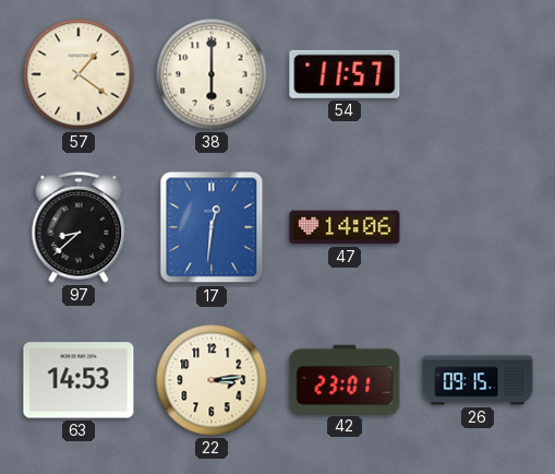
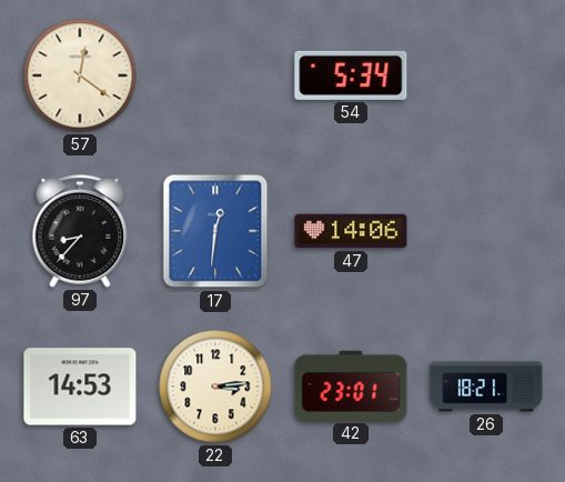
57: 1:21 -> 12:21
38: 6:00 -> none
54: 11:57 -> 5:34
97: 8:38 -> 8:37
26: 09:15 -> 18:21
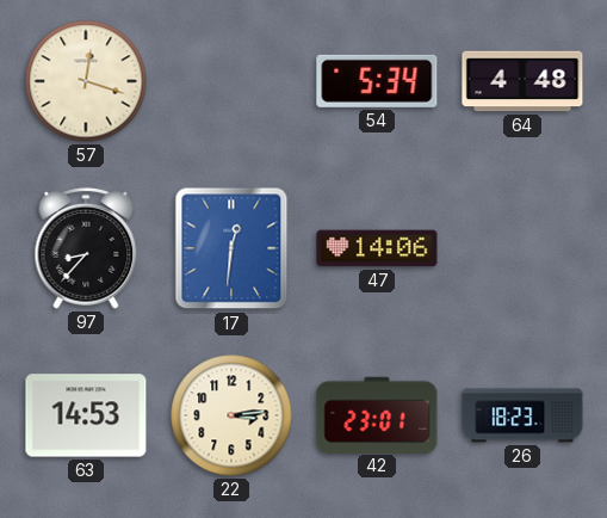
57: 12:21 -> 12:18
64: none -> 4:48
26: 18:21 -> 18:23
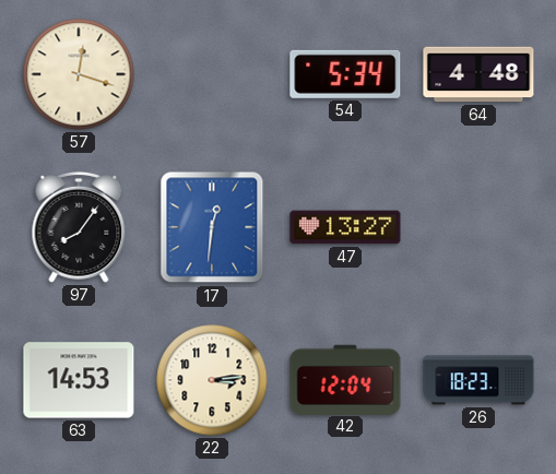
97: 8:37 -> 8:06
47: 14:06 -> 13:27
42: 23:01 -> 12:04
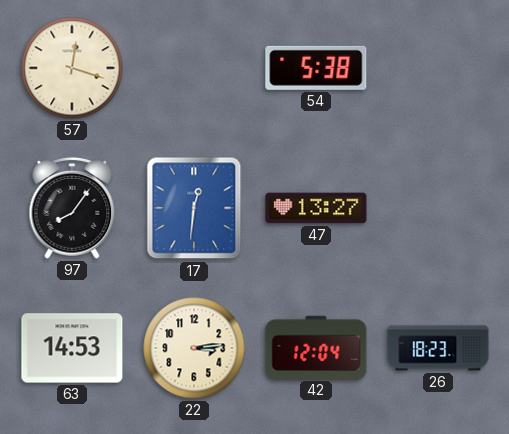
54: 5:34 -> 5:38
64: 4:48 -> none
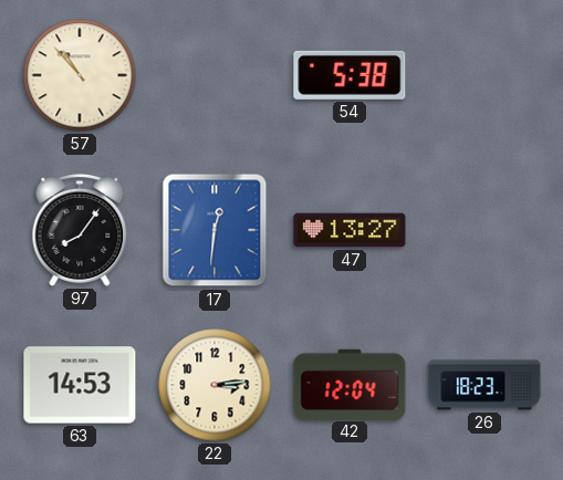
57: 12:18 -> 10:53
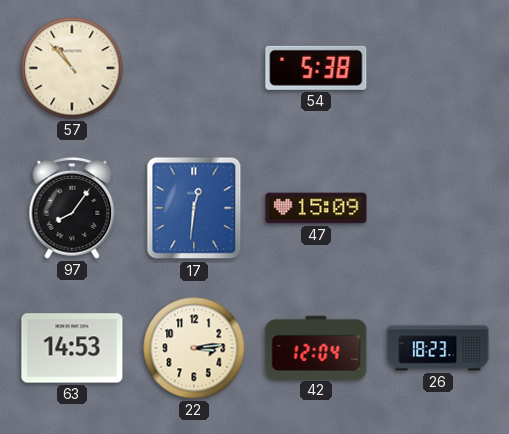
47: 13:27 -> 15:09
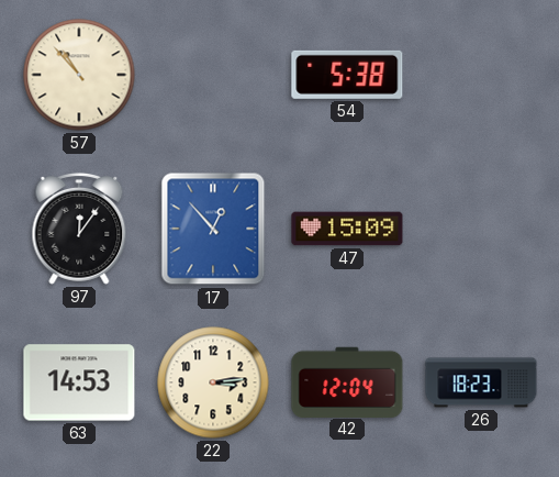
97: 8:06 -> 12:06
17: 12:31 -> 12:53
